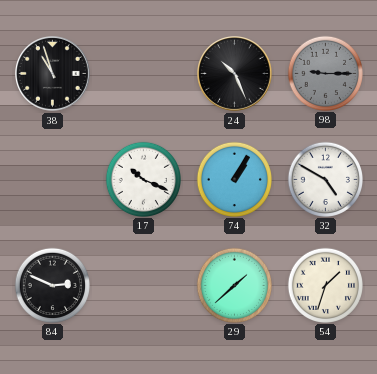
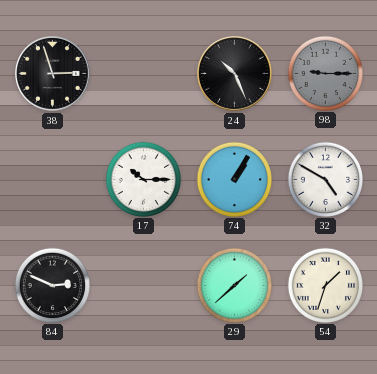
38: 10:57 -> 2:57
17: 10:19 -> 10:15
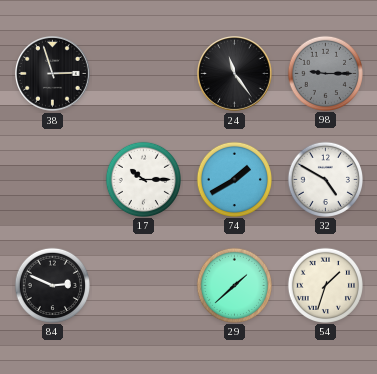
24: 10:26 -> 11:24
74: 1:05 -> 1:40
